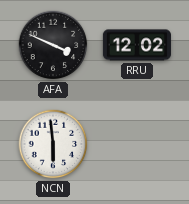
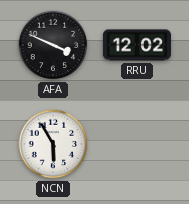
NCN: 5:59 -> 5:55
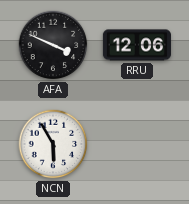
RRU: 12:02 -> 12:06
